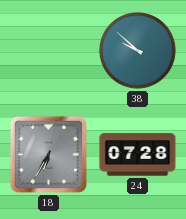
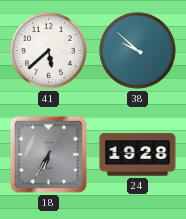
41: none -> 5:38
24: 07:28 -> 19:28
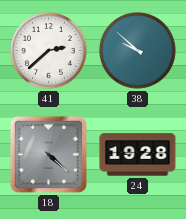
41: 5:38 -> 2:38
18: 6:35 -> 4:22
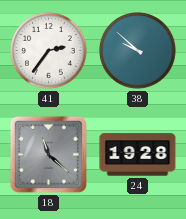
41: 2:38 -> 2:36
18: 4:22 -> 11:22
